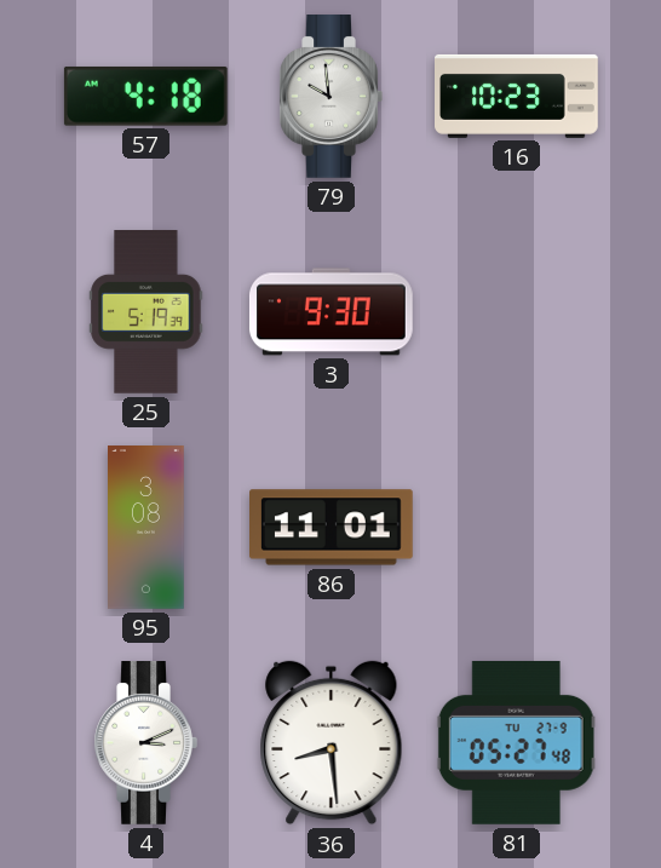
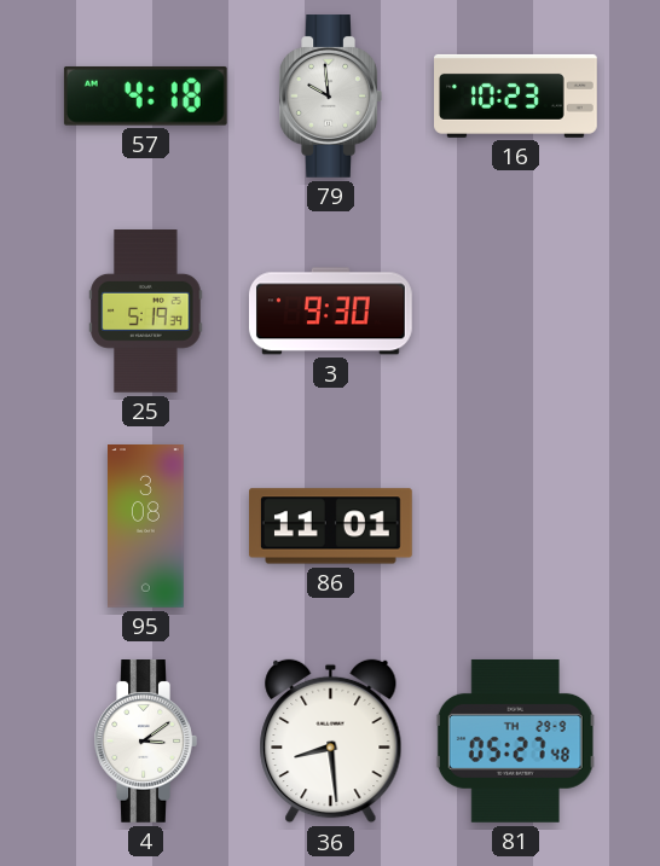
4: 3:11 -> 3:09
81 date: TU 27-9 -> TH 29-9
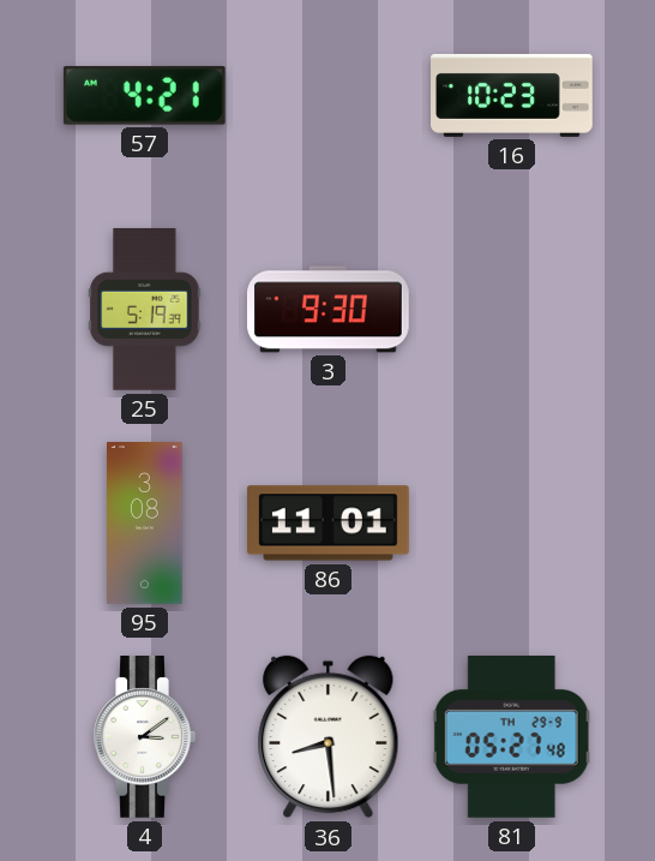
57: 4:18 -> 4:21
79: 9:59 -> none
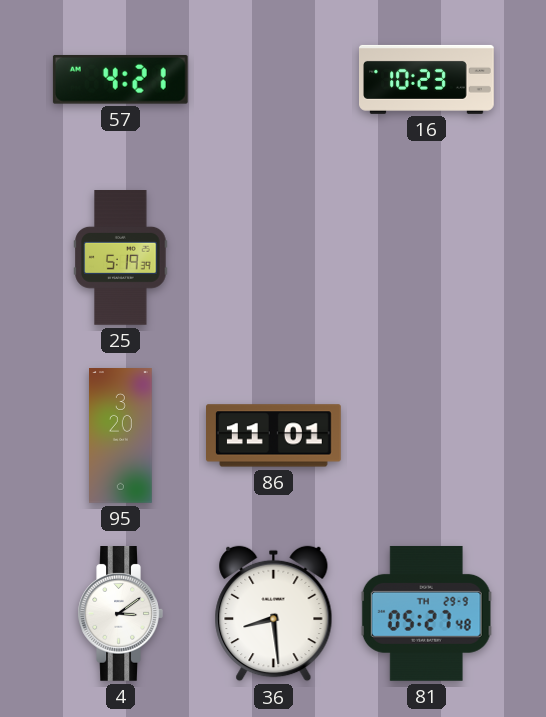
3: 9:30 -> none
95: 3:08 -> 3:20
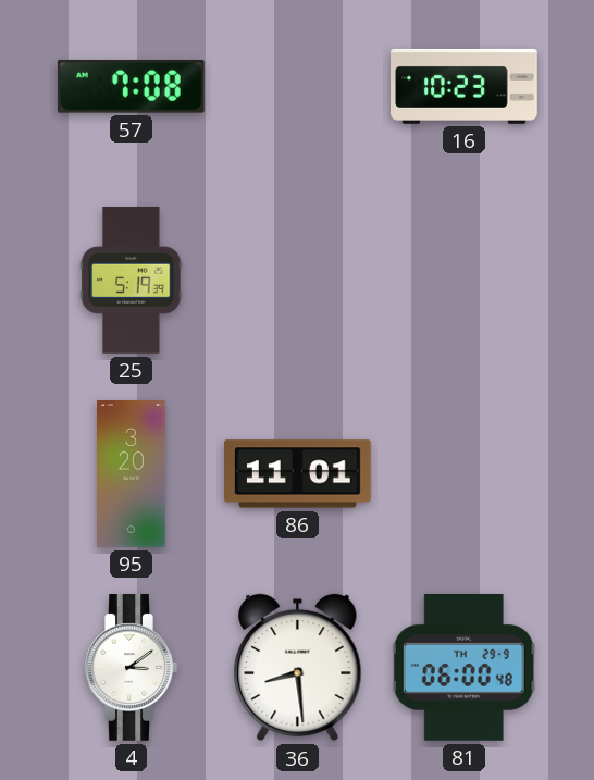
57: 4:21 -> 7:08
81: 05:27 -> 06:00
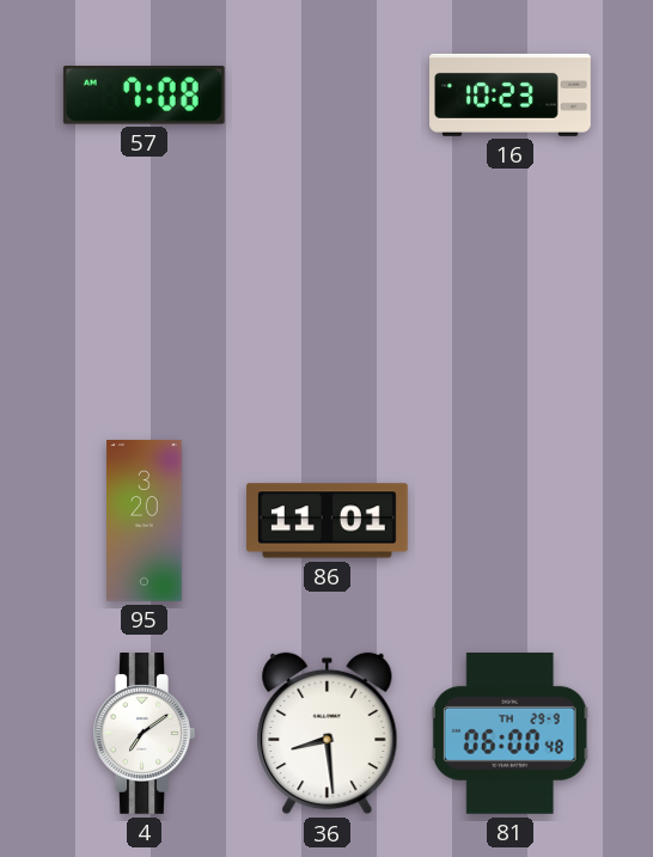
25: 5:19 -> none
4: 3:09 -> 7:09
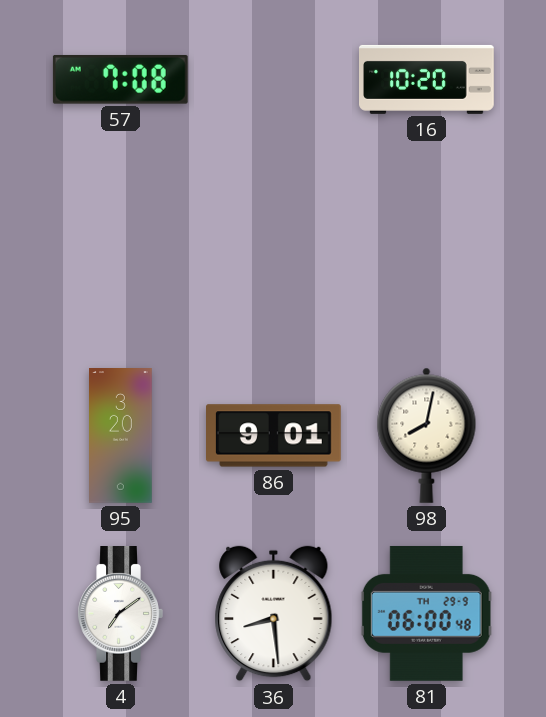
16: 10:23 -> 10:20
86: 11:01 -> 9:01
98: none -> 8:02
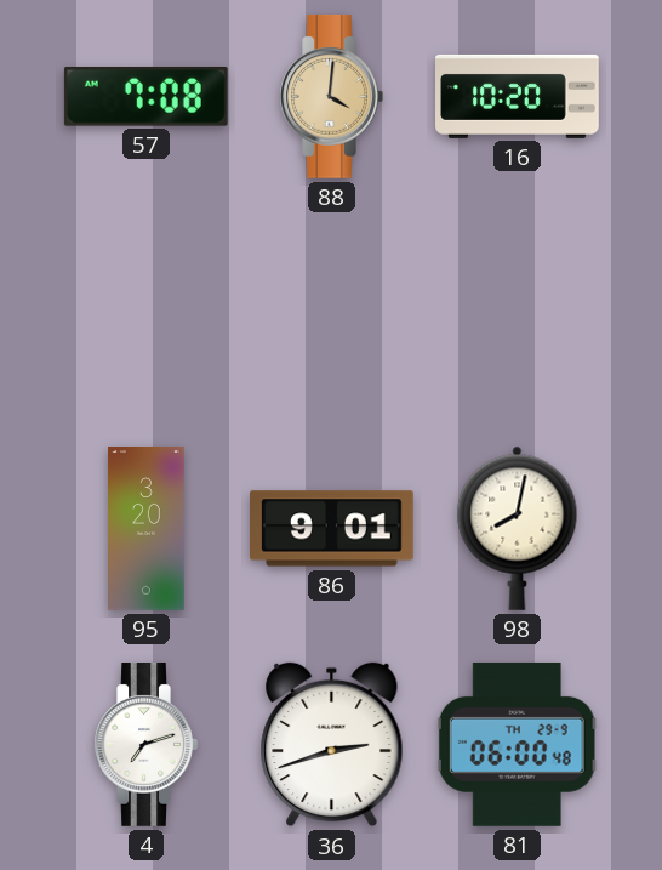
88: none -> 4:01
4: 7:09 -> 7:12
36: 8:29 -> 2:42
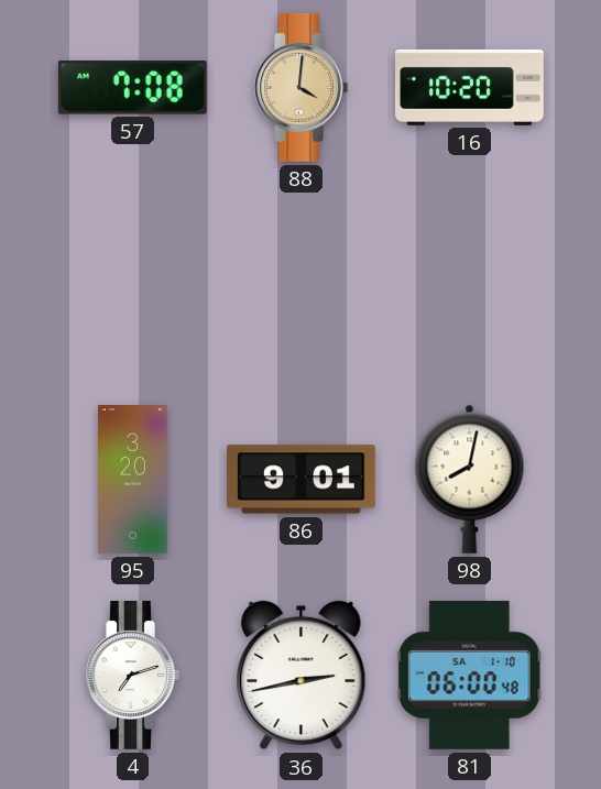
36: 2:42 -> 2:43
81 date: TH 29-9 -> SA 1-10
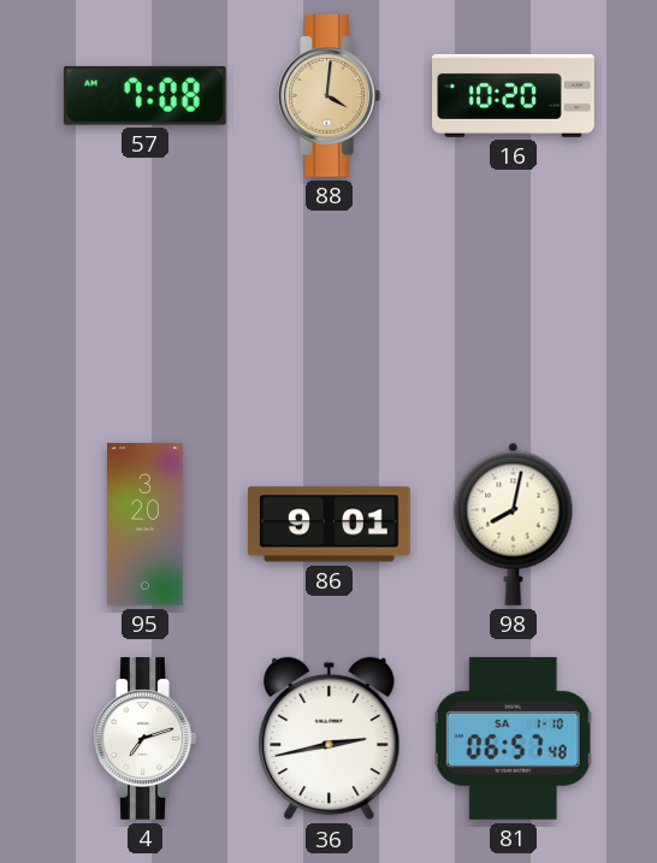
81: 06:00 -> 06:57
